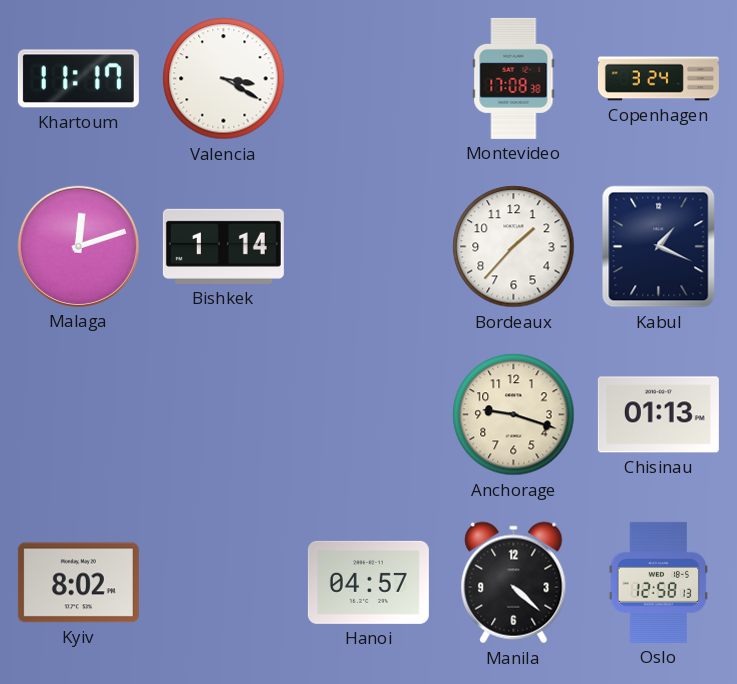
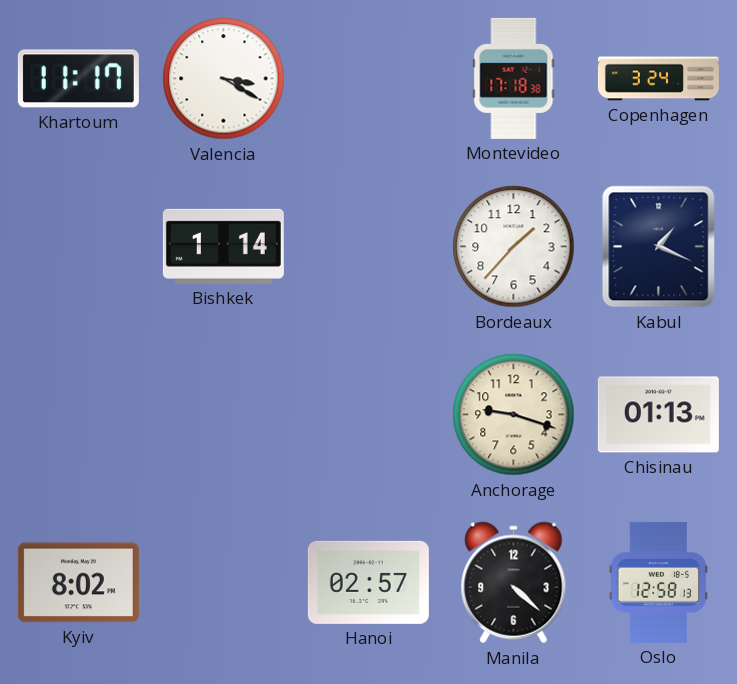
Montevideo: 17:08 -> 17:18
Malaga: 12:12 -> none
Hanoi: 04:57 -> 02:57
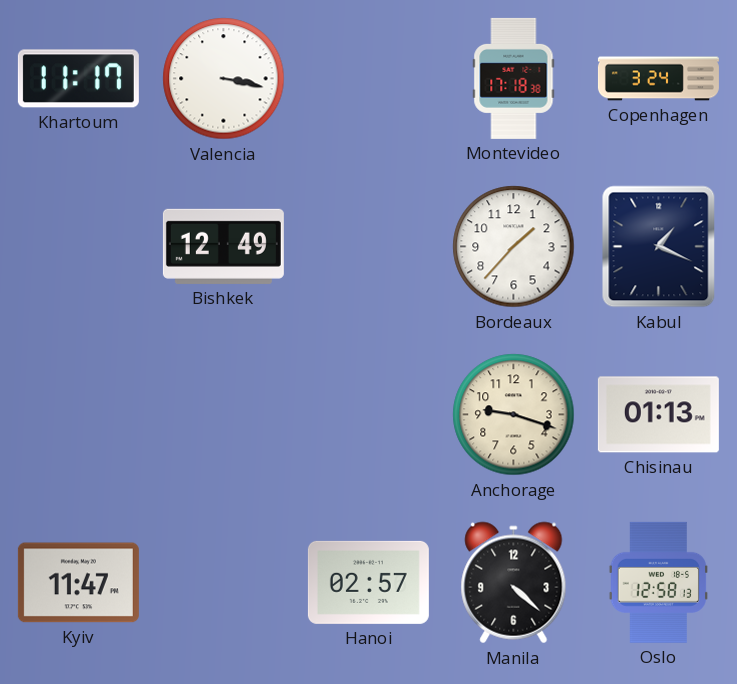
Valencia: 3:20 -> 3:17
Bishkek: 1:14 -> 12:49
Kyiv: 8:02 -> 11:47
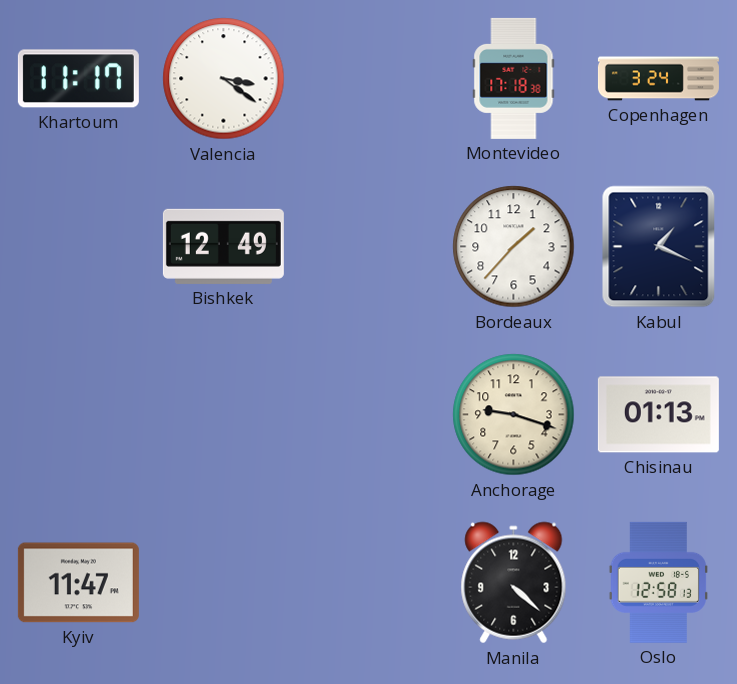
Valencia: 3:17 -> 3:21
Hanoi: 02:57 -> none
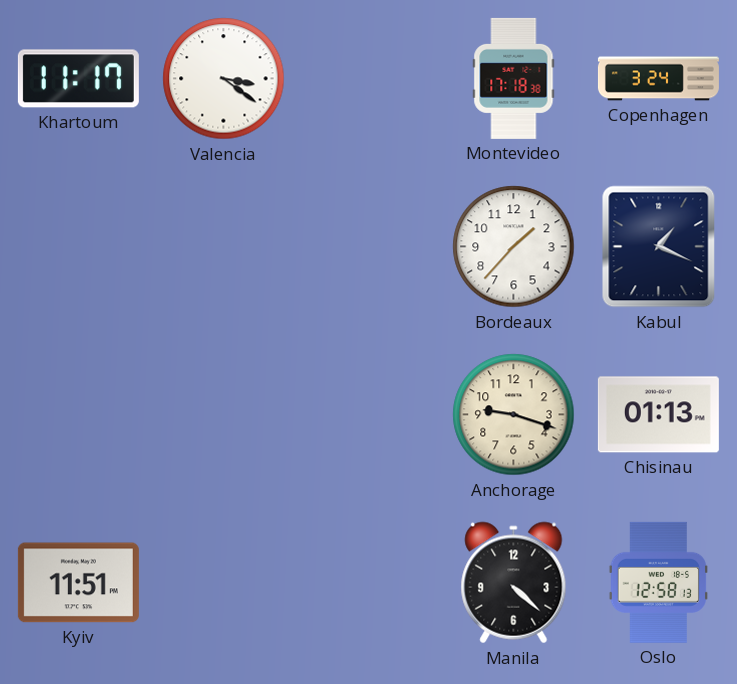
Bishkek: 12:49 -> none
Kyiv: 11:47 -> 11:51
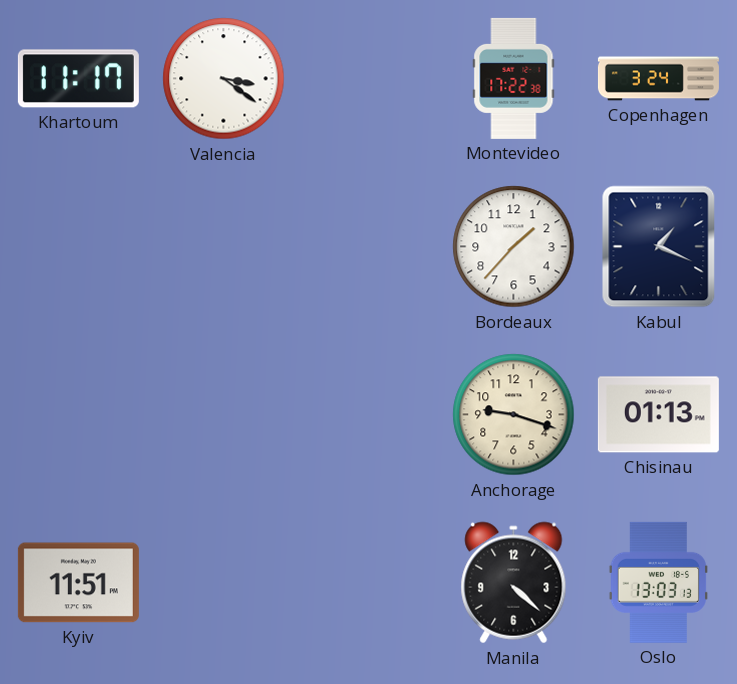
Montevideo: 17:18 -> 17:22
Oslo: 12:58 -> 13:03
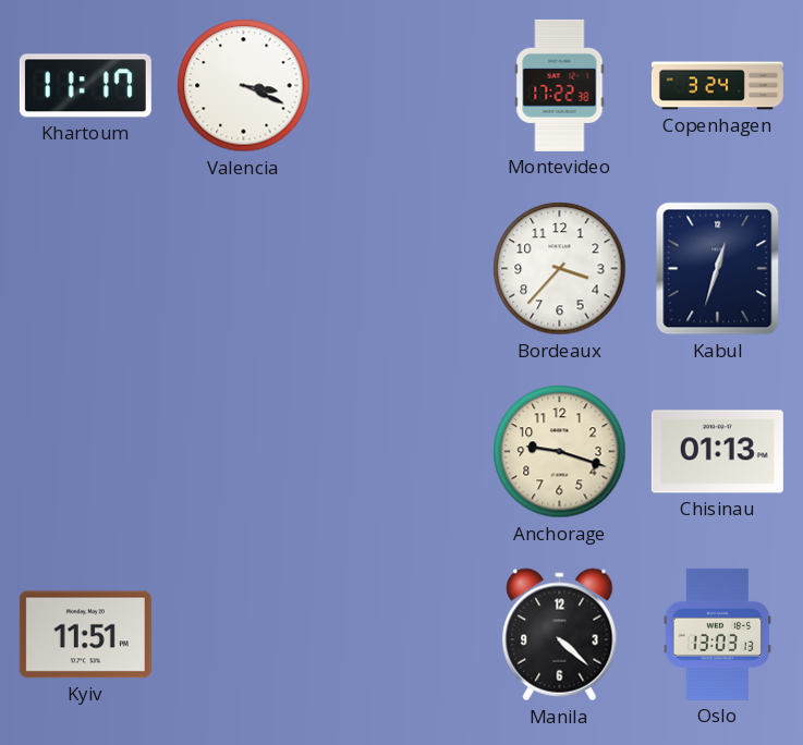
Valencia: 3:21 -> 3:19
Bordeaux: 1:37 -> 3:37
Kabul: 1:19 -> 12:33
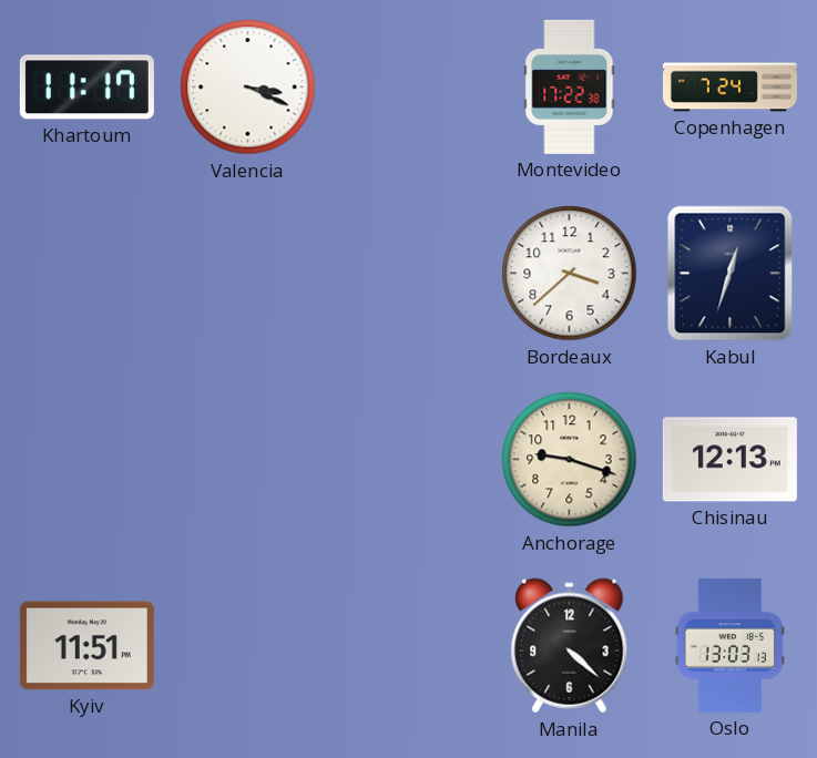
Copenhagen: 3:24 -> 7:24
Bordeaux: 3:37 -> 3:38
Chisinau: 01:13 -> 12:13
